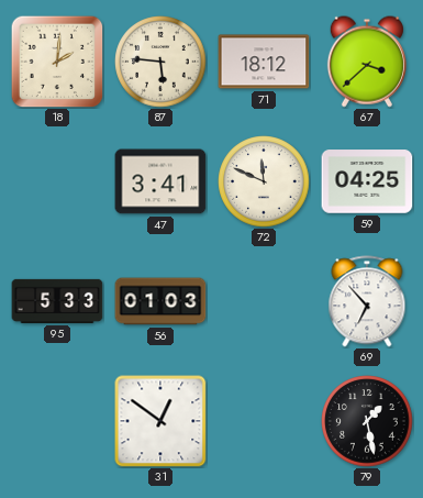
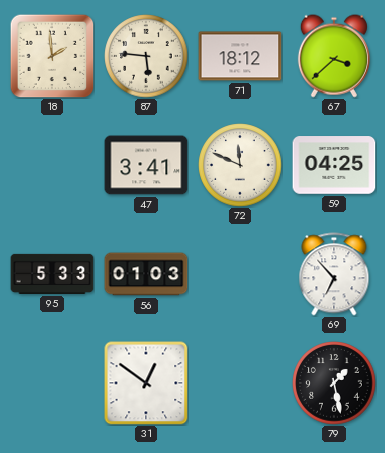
18: 2:01 -> 1:59
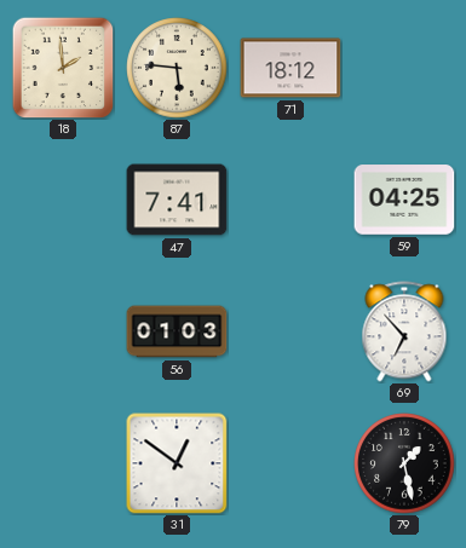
67: 3:38 -> none
47: 3:41 -> 7:41
72: 11:49 -> none
95: 5:33 -> none
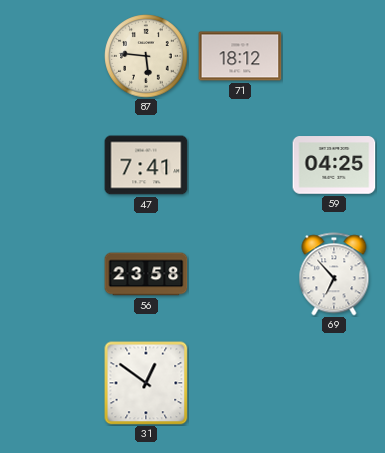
18: 1:59 -> none
56: 01:03 -> 23:58
79: 1:28 -> none
